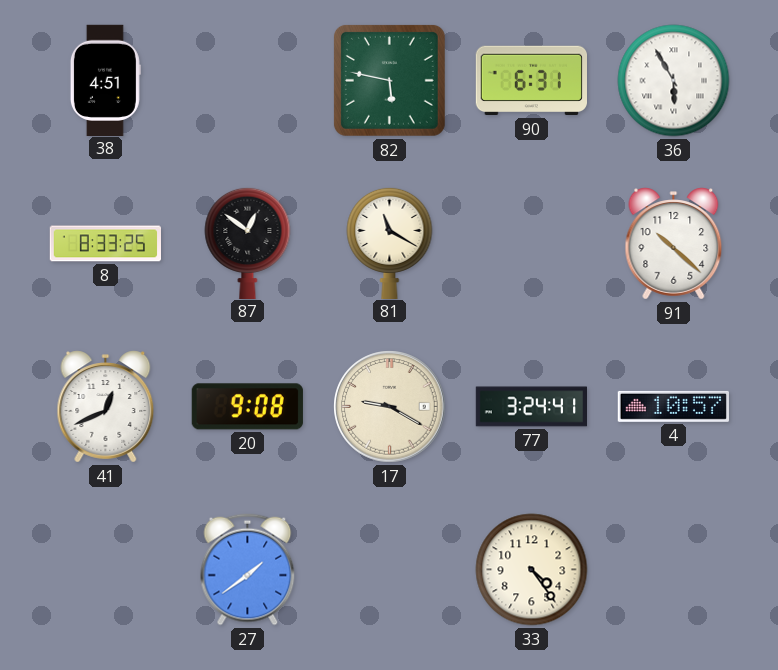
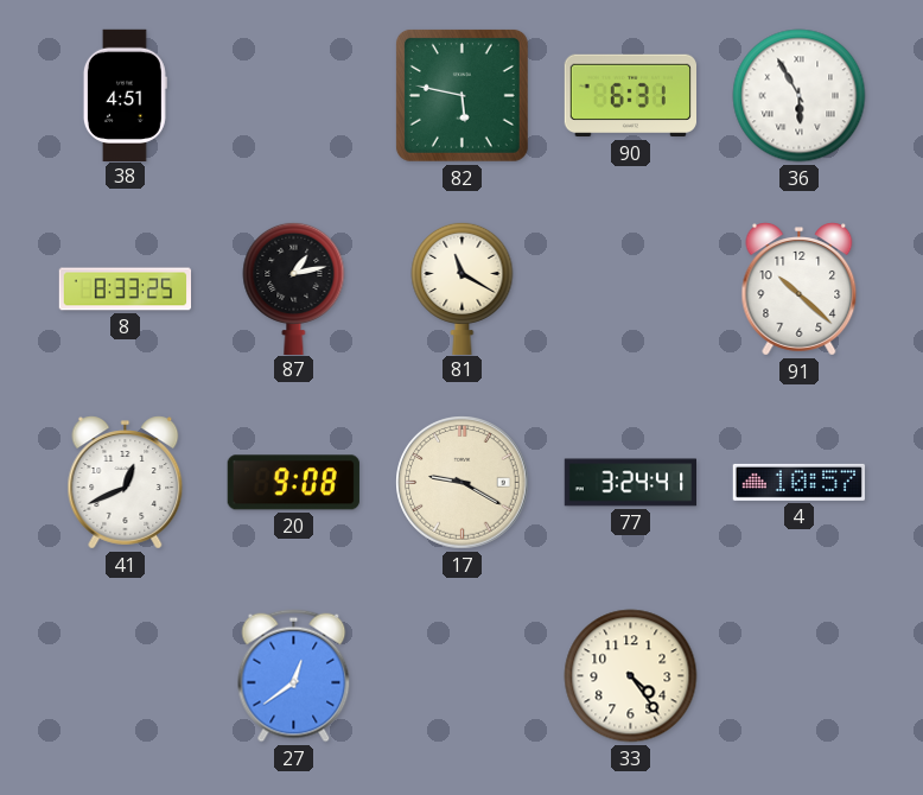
87: 12:51 -> 1:13
27: 1:39 -> 12:39
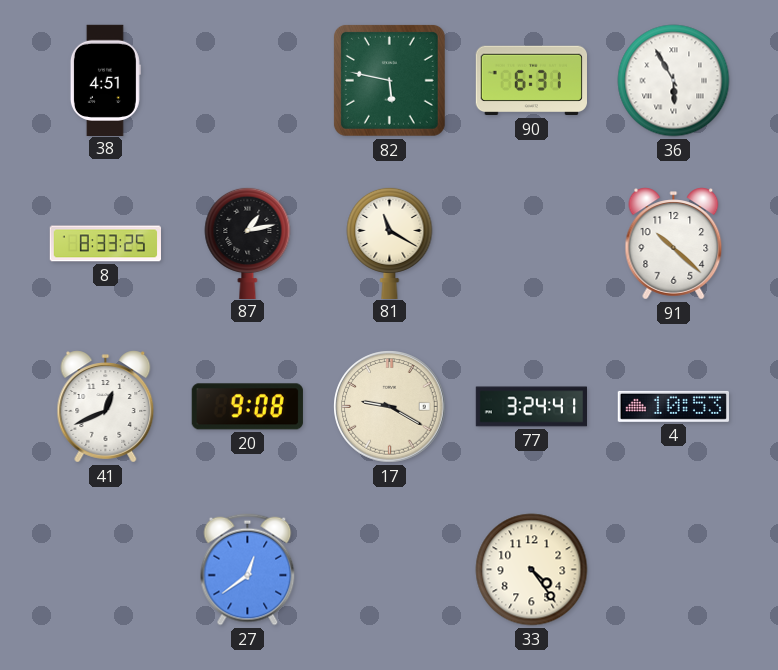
4: 10:57 -> 10:53
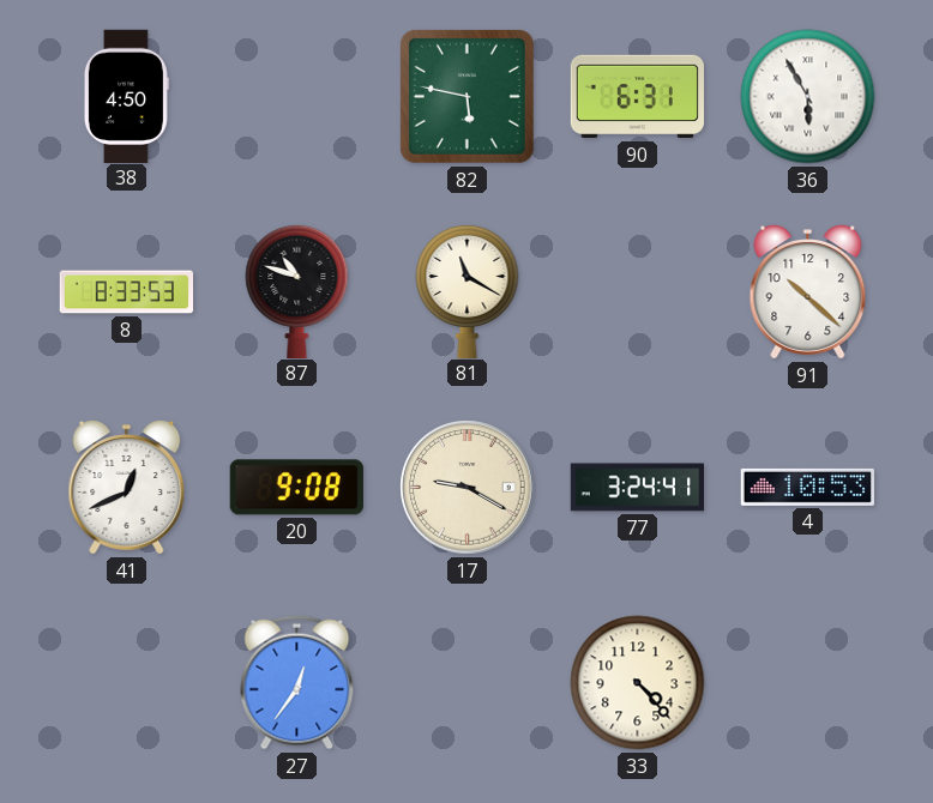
38: 4:51 -> 4:50
8: 8:33:25 -> 8:33:53
87: 1:13 -> 10:48
27: 12:39 -> 12:36
33: 4:24 -> 4:23
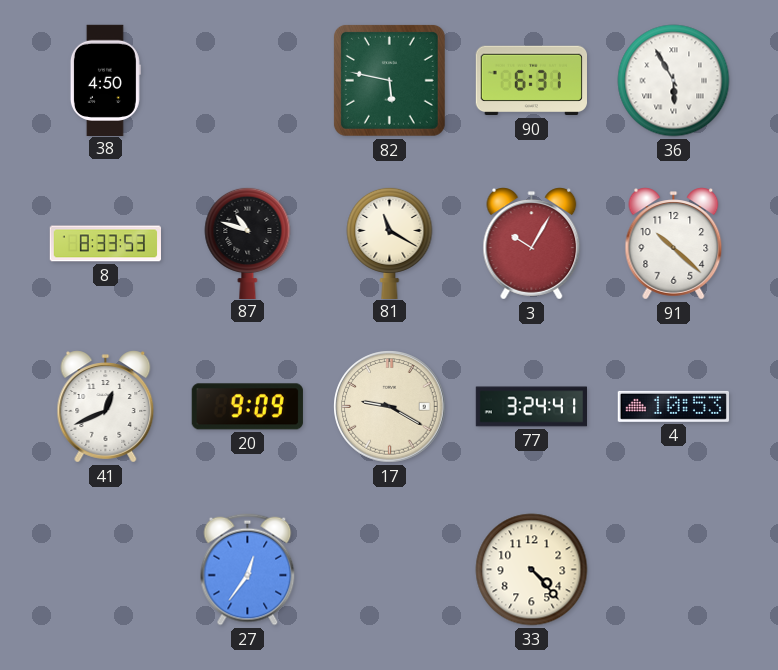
3: none -> 10:05
20: 9:08 -> 9:09
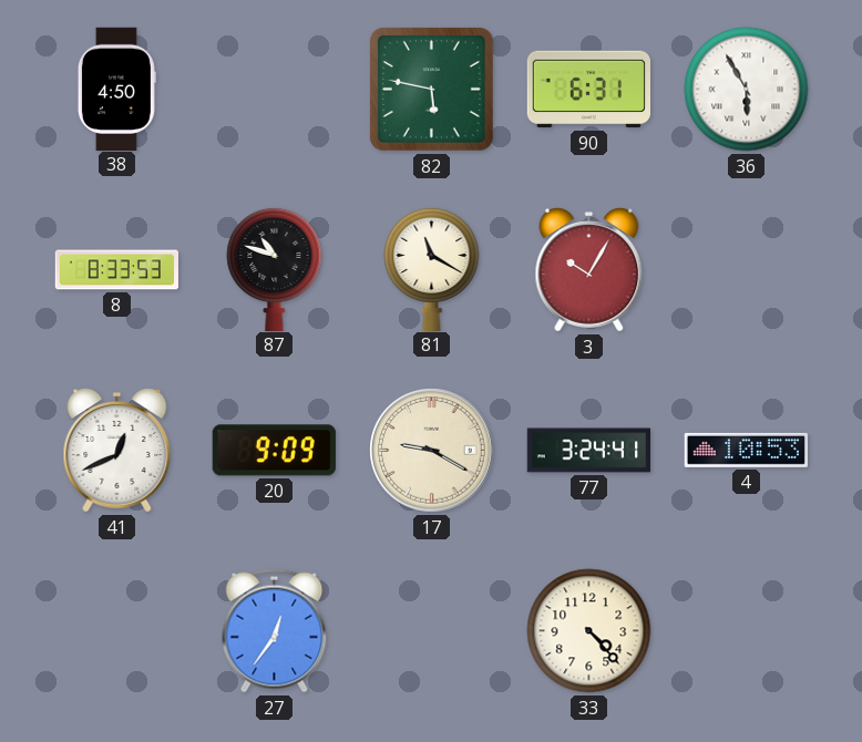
91: 10:22 -> none
